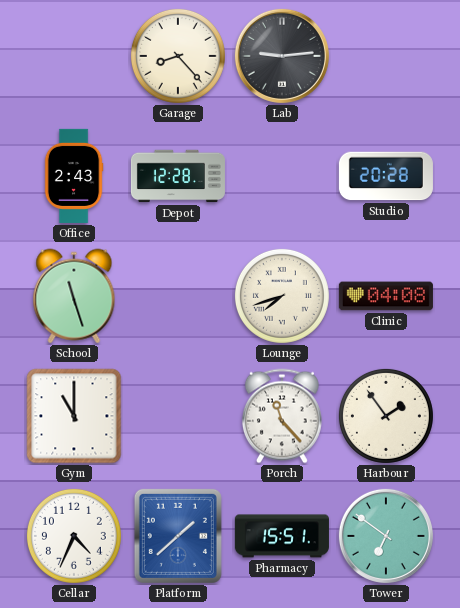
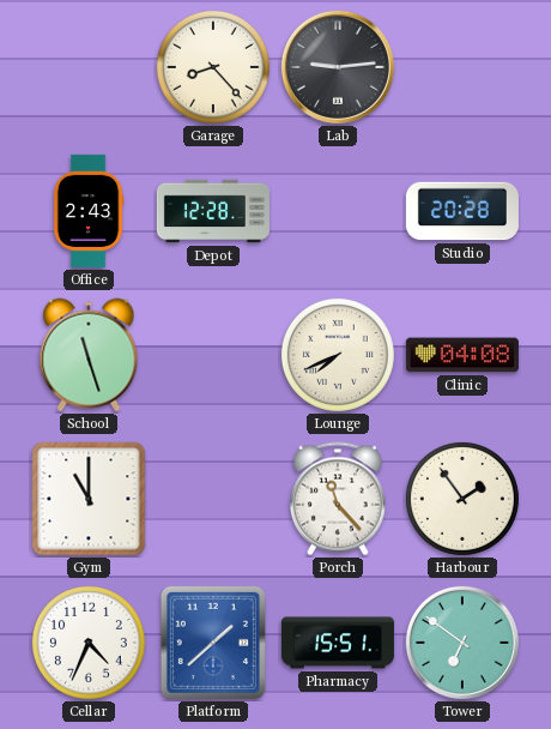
Lounge: 7:42 -> 7:41
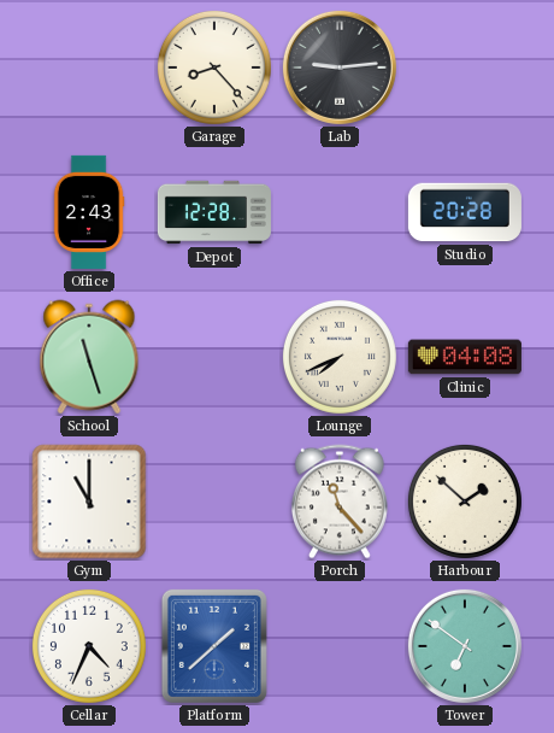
Harbour: 1:54 -> 1:52
Pharmacy: 15:51 -> none
